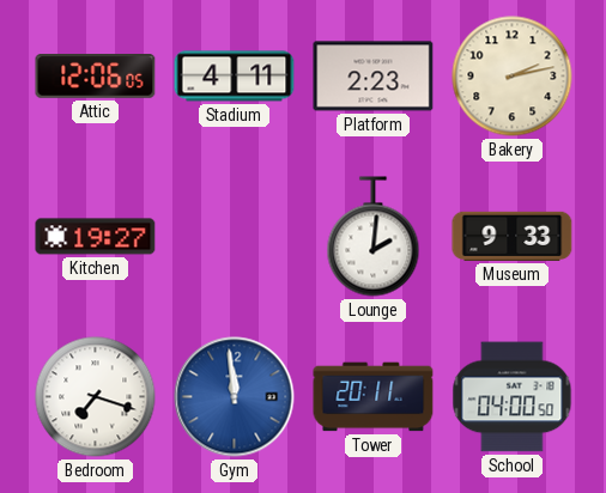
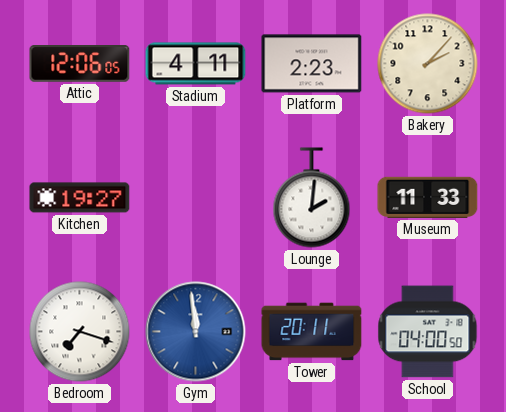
Bakery: 2:13 -> 2:07
Museum: 9:33 -> 11:33
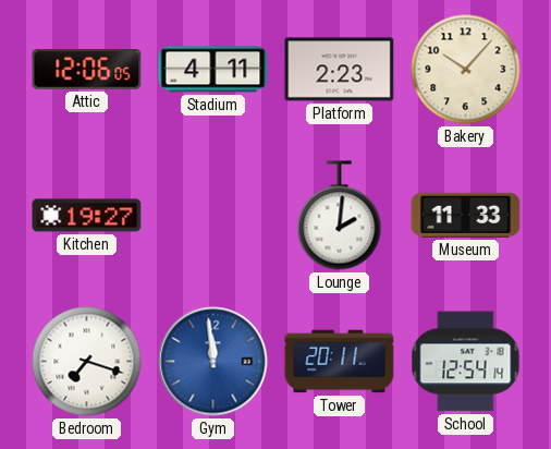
Bakery: 2:07 -> 10:07
School: 04:00 -> 12:54
